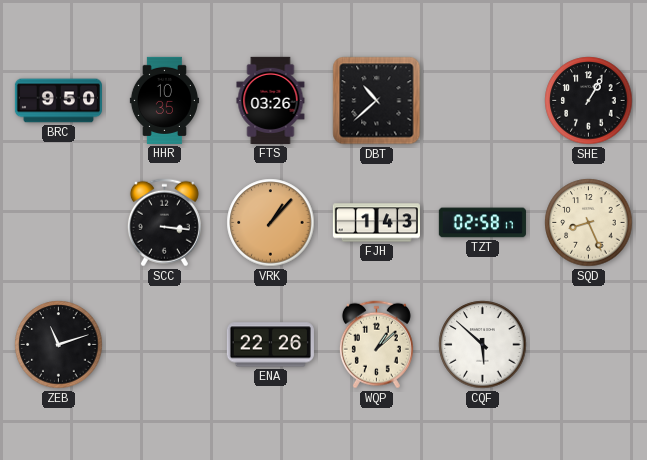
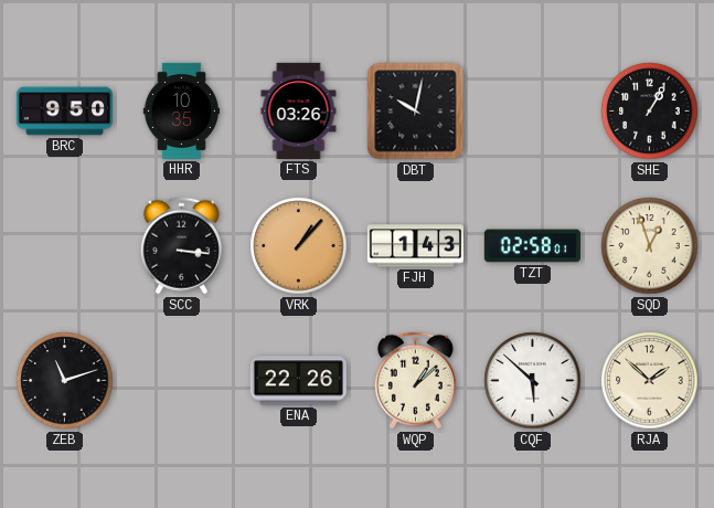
DBT: 10:38 -> 10:02
TZT: 02:58:17 -> 02:58:01
SQD: 8:26 -> 12:57
RJA: none -> 1:52
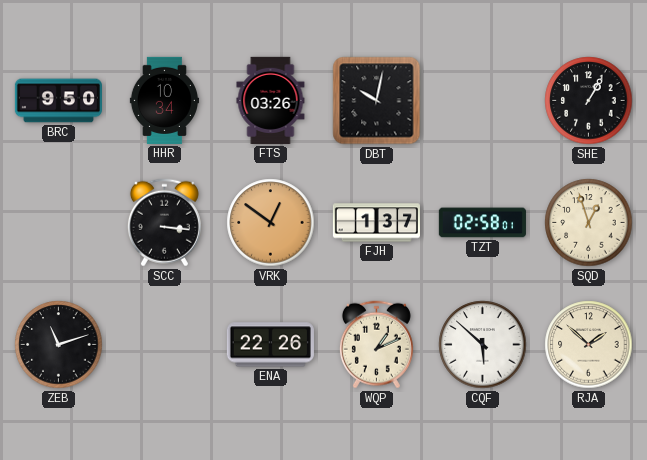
HHR: 10:35 -> 10:34
VRK: 1:07 -> 12:51
FJH: 1:43 -> 1:37
WQP: 1:08 -> 1:11
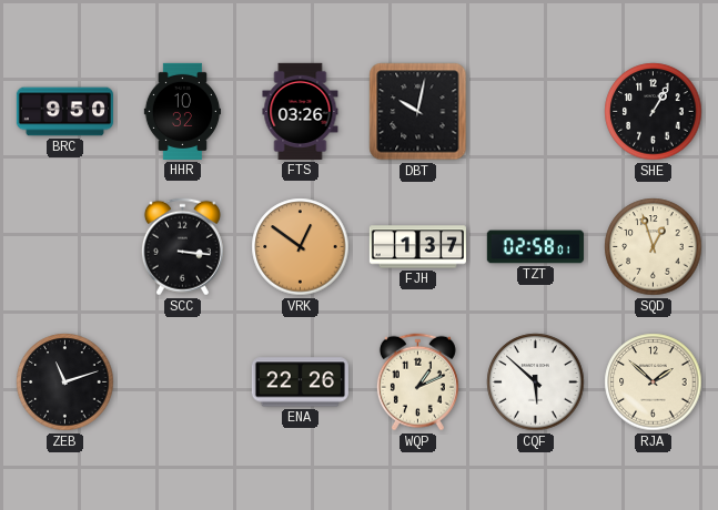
HHR: 10:34 -> 10:32
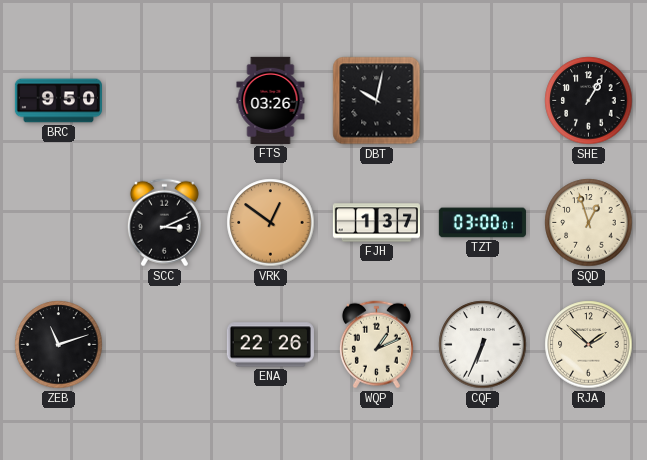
HHR: 10:32 -> none
SCC: 3:16 -> 3:11
TZT: 02:58 -> 03:00
CQF: 5:52 -> 6:34
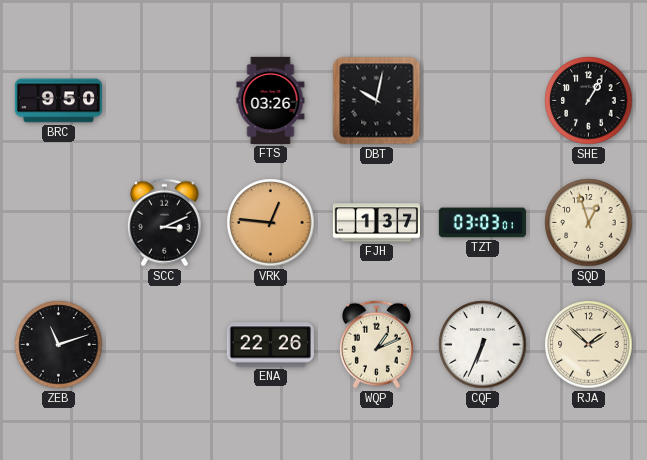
VRK: 12:51 -> 12:46
TZT: 03:00 -> 03:03
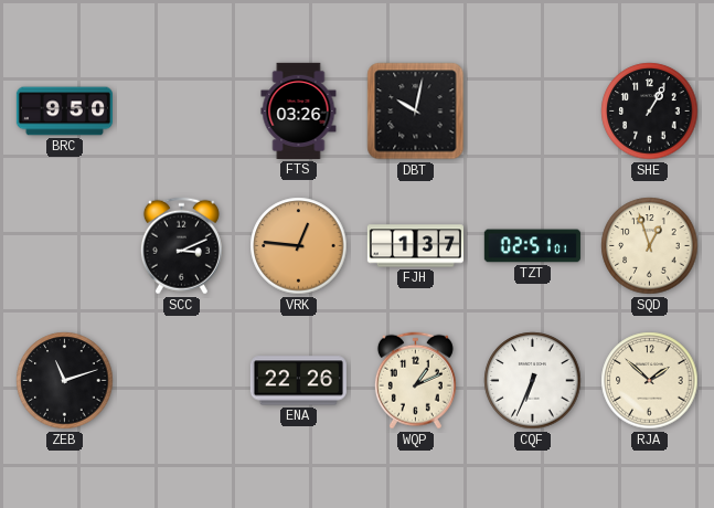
TZT: 03:03 -> 02:51
